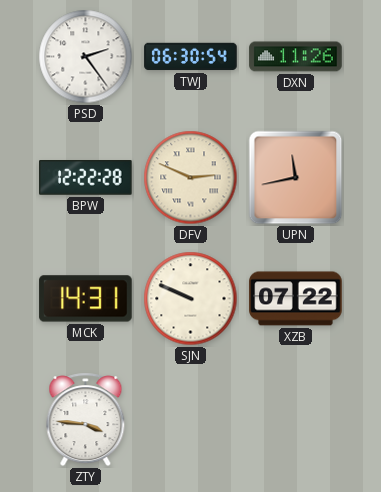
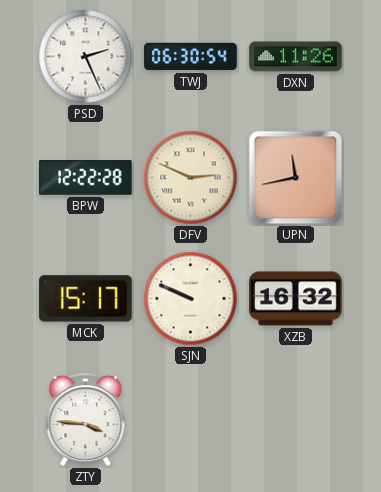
PSD: 2:24 -> 2:26
MCK: 14:31 -> 15:17
XZB: 07:22 -> 16:32
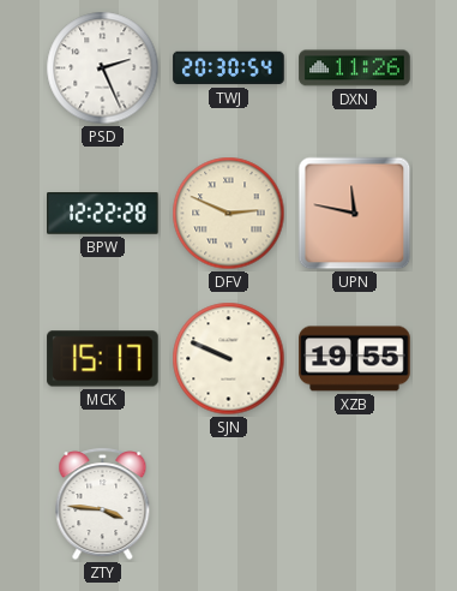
TWJ: 06:30 -> 20:30
UPN: 11:43 -> 11:47
XZB: 16:32 -> 19:55
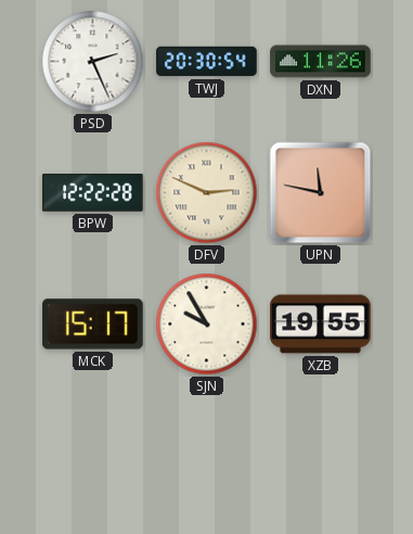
SJN: 9:49 -> 9:55
ZTY: 3:46 -> none
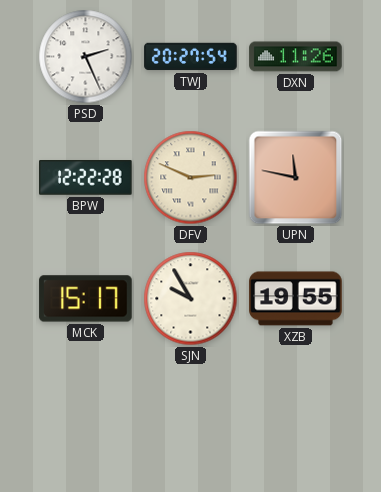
TWJ: 20:30 -> 20:27
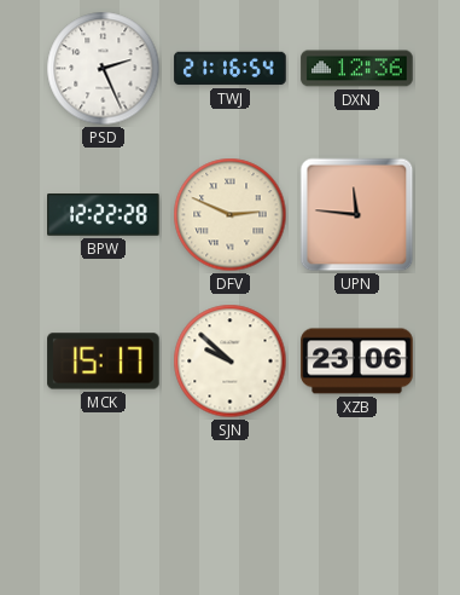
TWJ: 20:27 -> 21:16
DXN: 11:26 -> 12:36
UPN: 11:47 -> 11:46
SJN: 9:55 -> 9:52
XZB: 19:55 -> 23:06
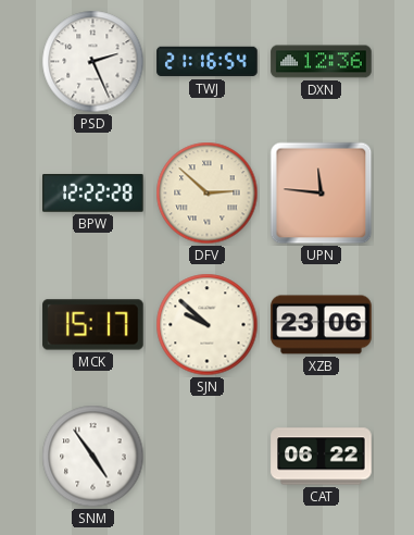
DFV: 2:49 -> 2:52
SNM: none -> 4:54
CAT: none -> 06:22
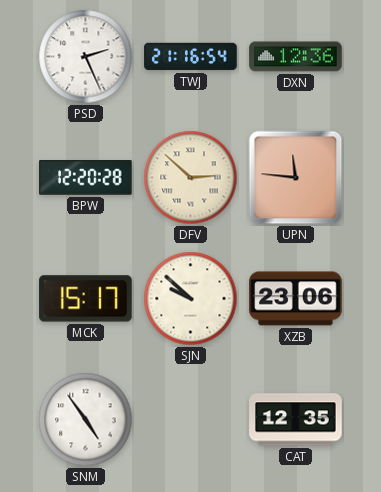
BPW: 12:22 -> 12:20
CAT: 06:22 -> 12:35
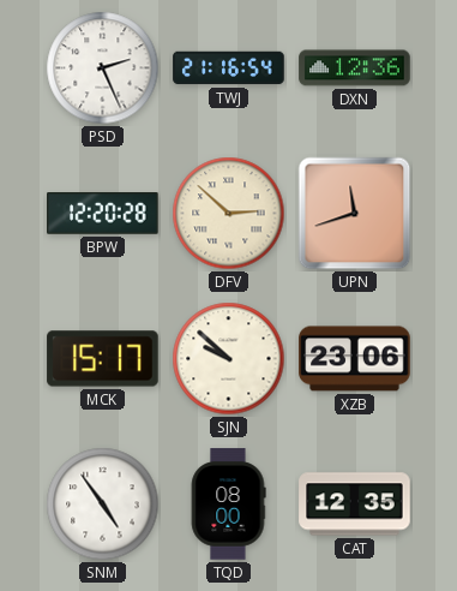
UPN: 11:46 -> 11:42
TQD: none -> 08:00
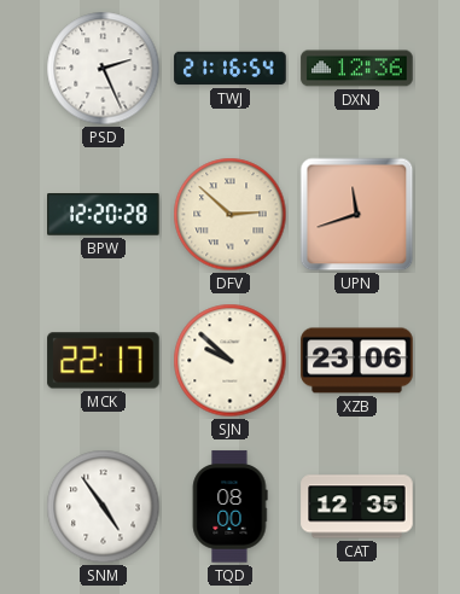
MCK: 15:17 -> 22:17
